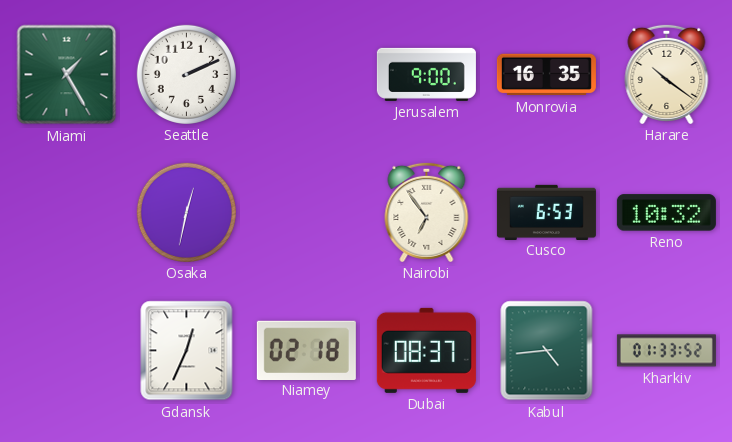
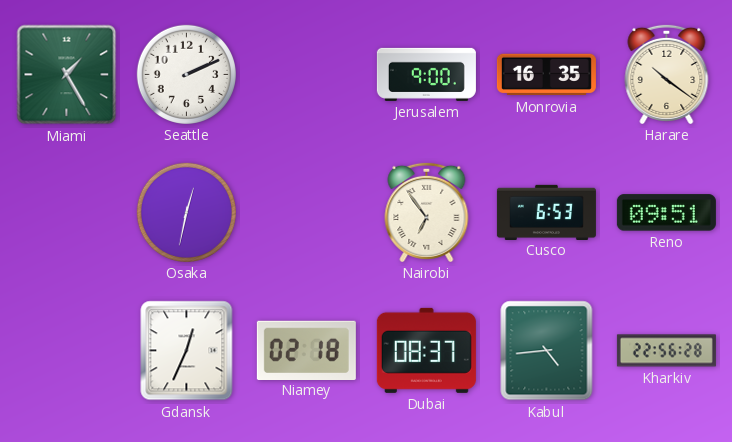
Reno: 10:32 -> 09:51
Kharkiv: 01:33 -> 22:56
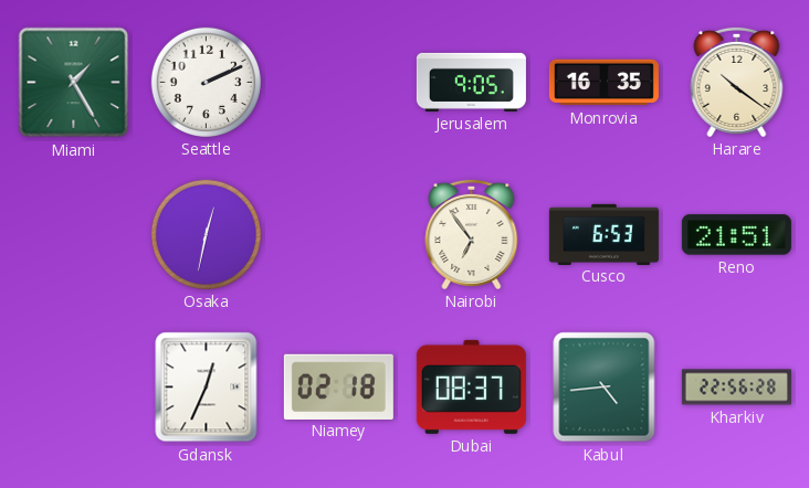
Jerusalem: 9:00 -> 9:05
Reno: 09:51 -> 21:51
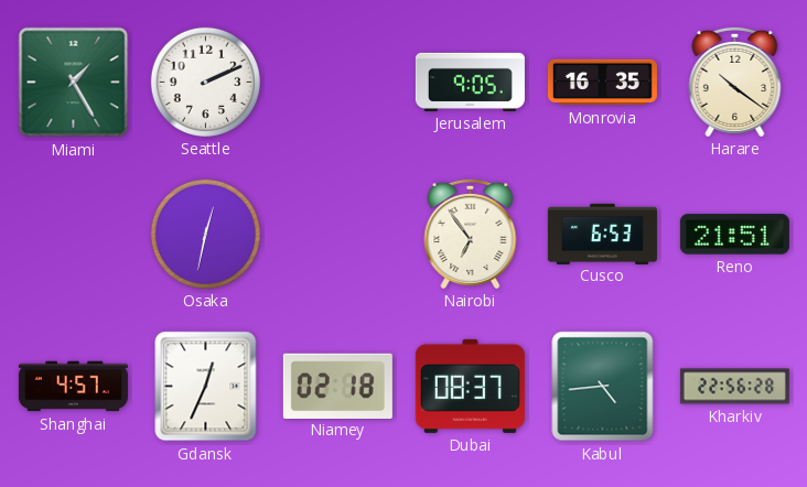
Shanghai: none -> 4:57
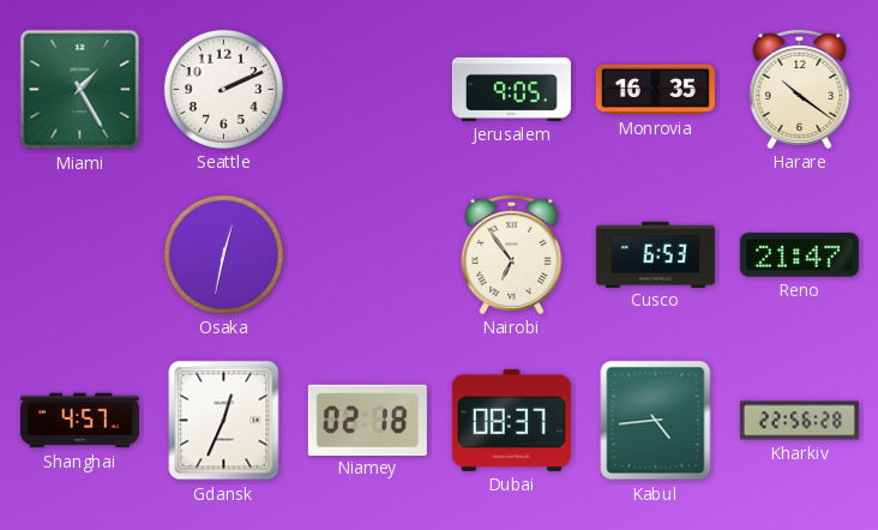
Reno: 21:51 -> 21:47
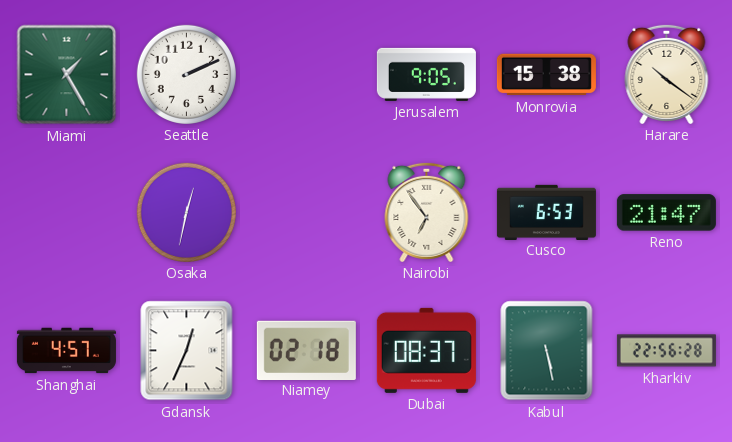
Monrovia: 16:35 -> 15:38
Kabul: 4:44 -> 5:28
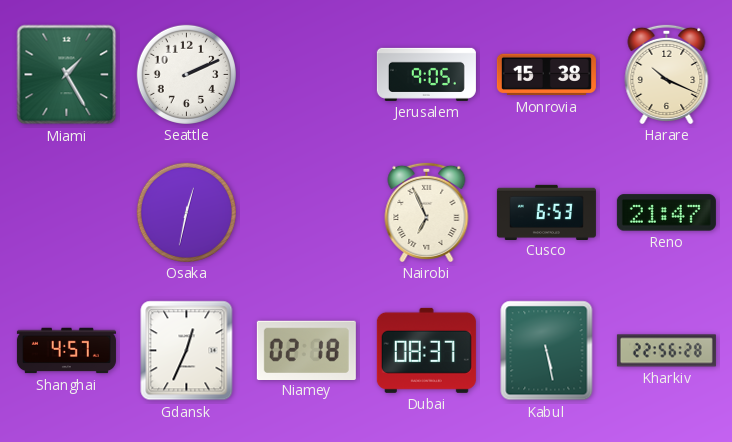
Harare: 10:21 -> 10:19
Nairobi: 6:54 -> 6:56
